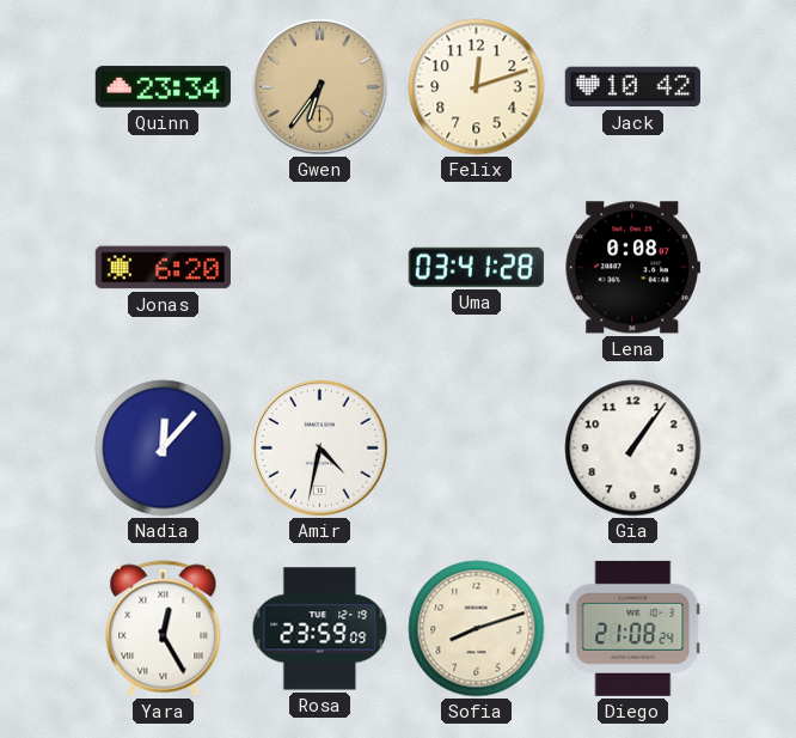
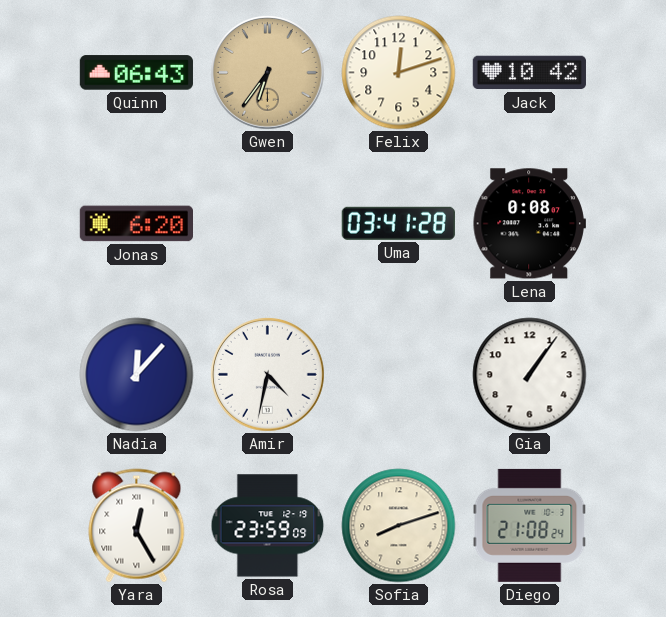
Quinn: 23:34 -> 06:43
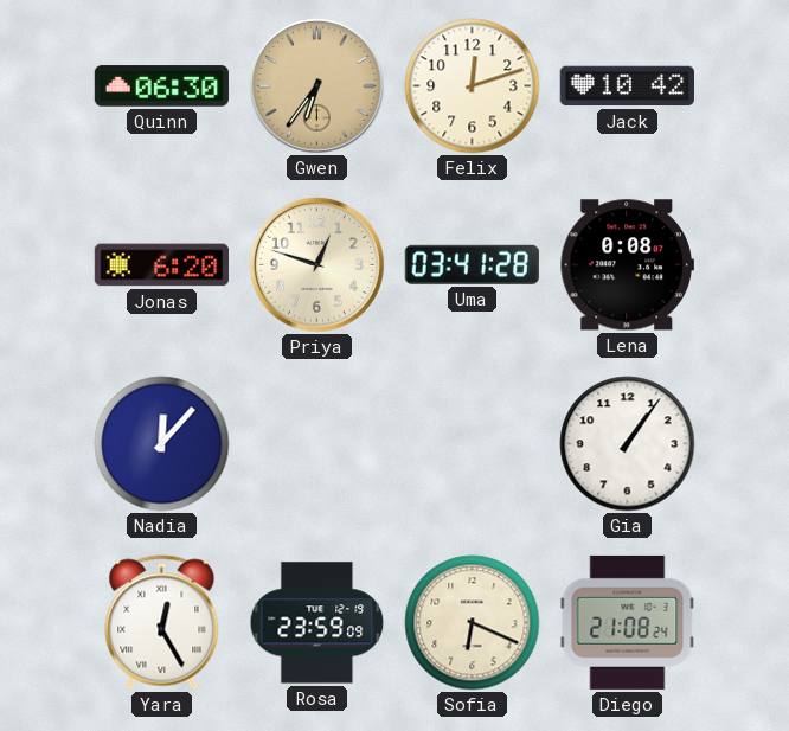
Quinn: 06:43 -> 06:30
Priya: none -> 12:48
Amir: 4:32 -> none
Sofia: 8:12 -> 6:19
